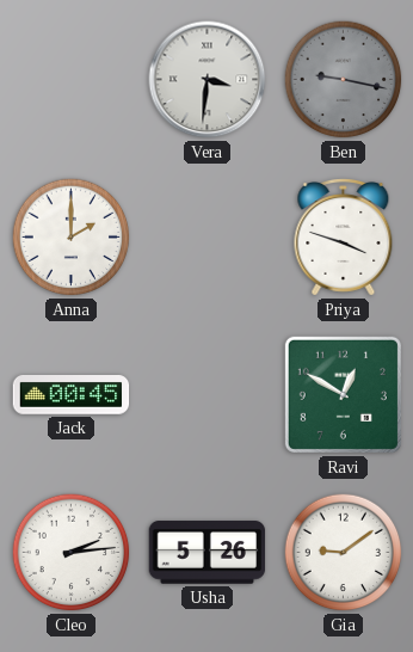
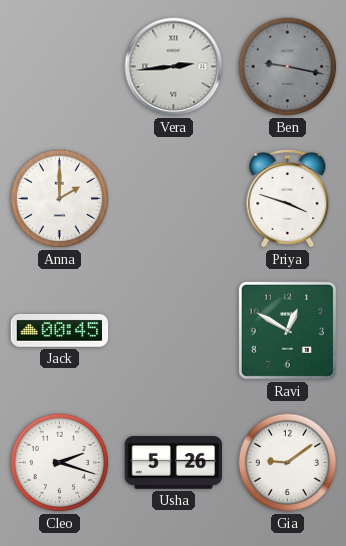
Vera: 3:31 -> 2:44
Cleo: 2:14 -> 2:18
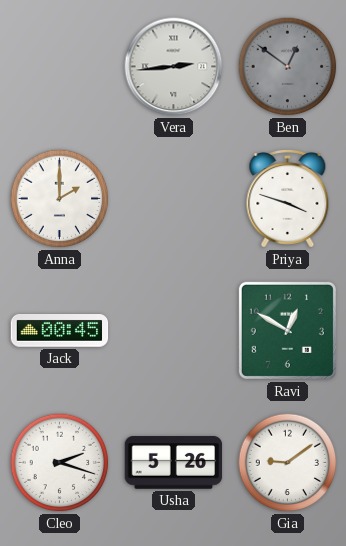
Ben: 9:17 -> 12:51
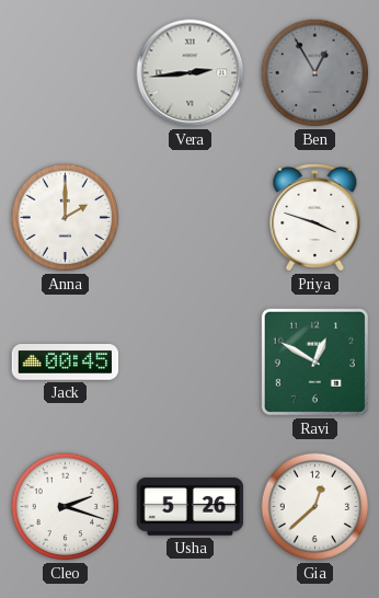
Ben: 12:51 -> 12:55
Gia: 9:09 -> 12:38
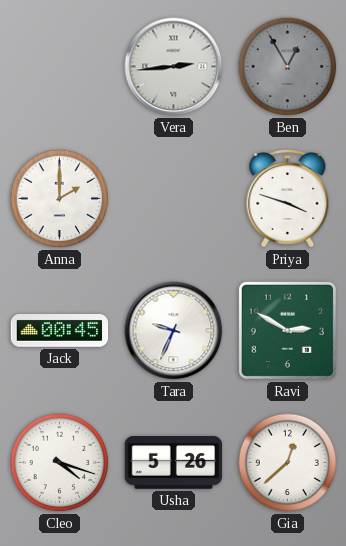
Tara: none -> 9:34
Ravi: 12:50 -> 2:50
Cleo: 2:18 -> 4:18
